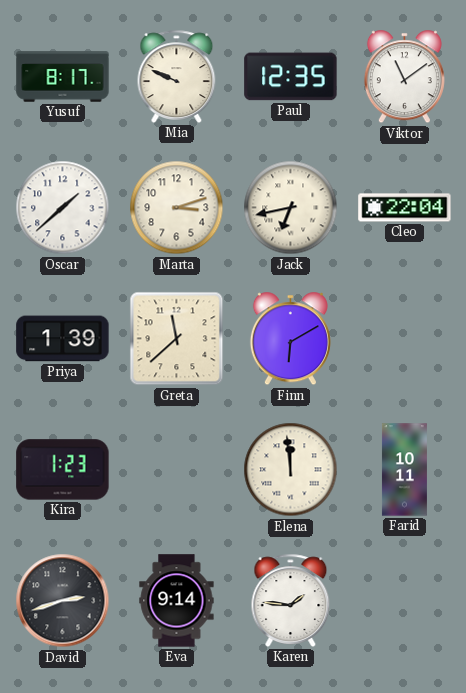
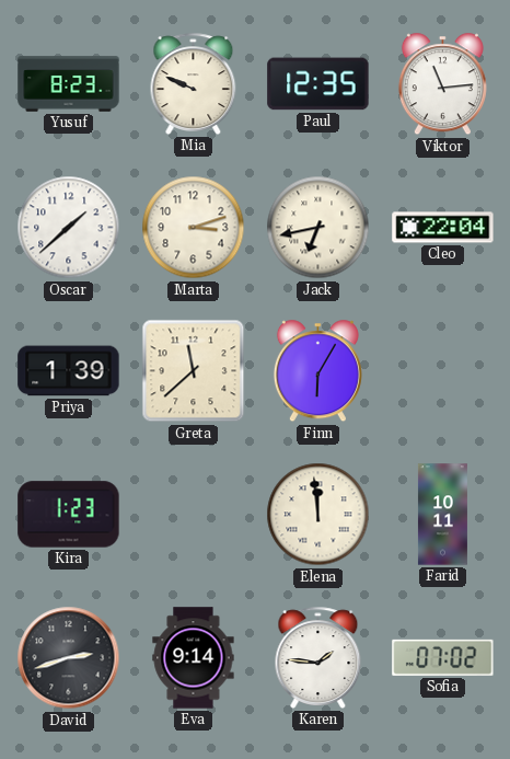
Yusuf: 8:17 -> 8:23
Viktor: 11:09 -> 11:14
Finn: 6:10 -> 6:05
Sofia: none -> 07:02
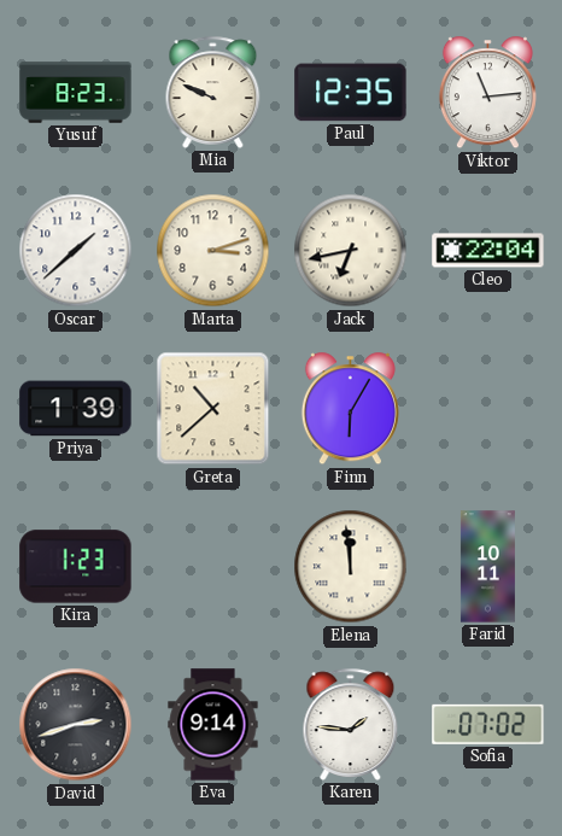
Greta: 11:38 -> 10:38
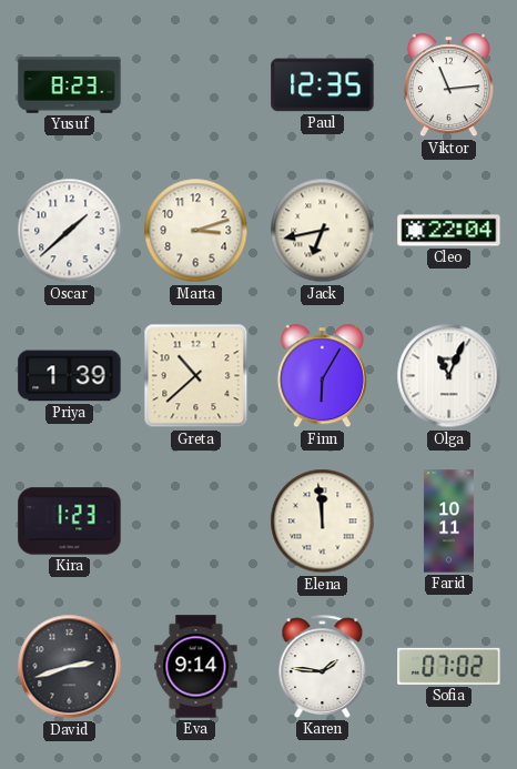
Mia: 9:49 -> none
Olga: none -> 11:04
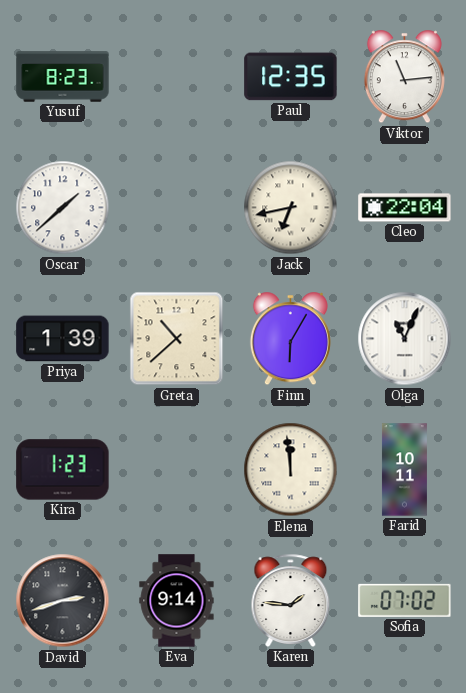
Marta: 3:12 -> none
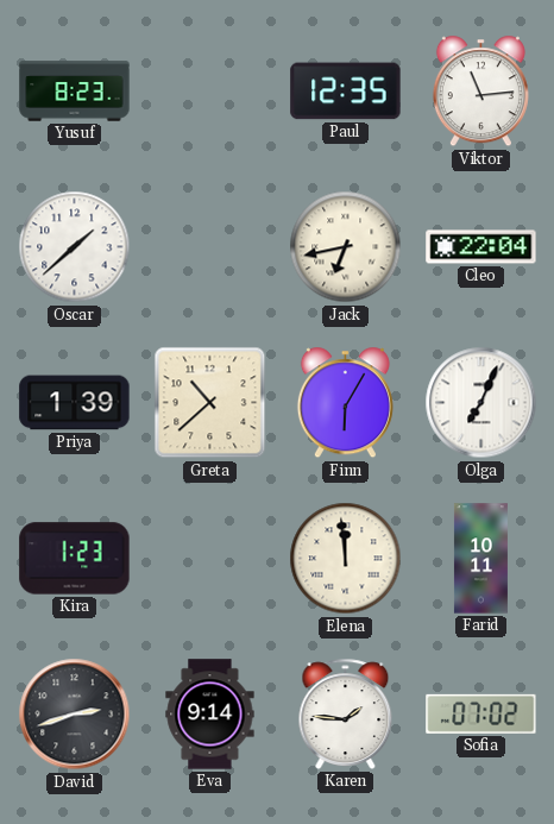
Olga: 11:04 -> 7:04
